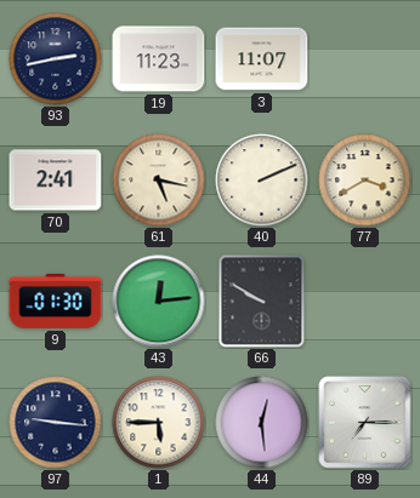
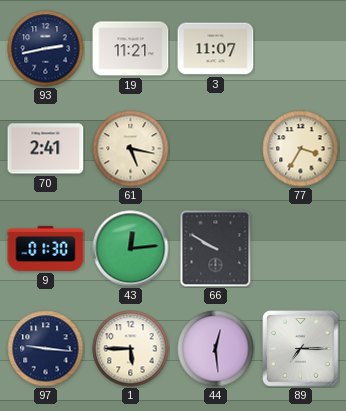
19: 11:23 -> 11:21
40: 2:11 -> none
77: 3:40 -> 3:35
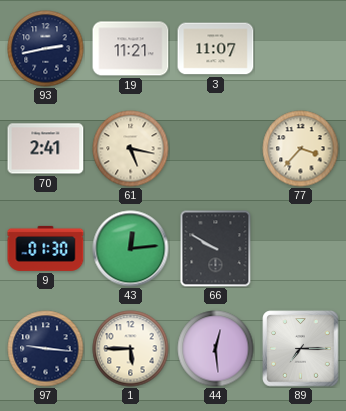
77: 3:35 -> 3:37
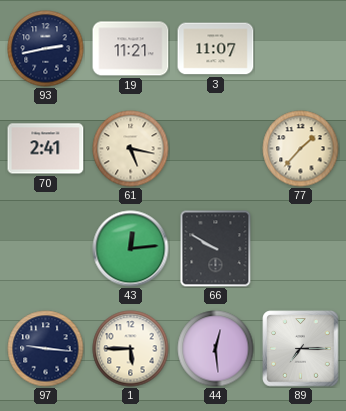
77: 3:37 -> 1:37
9: 01:30 -> none
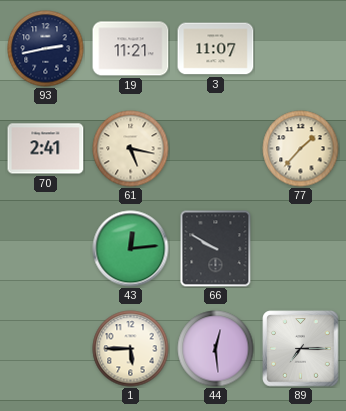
97: 9:16 -> none
